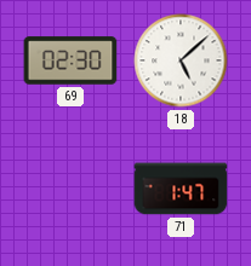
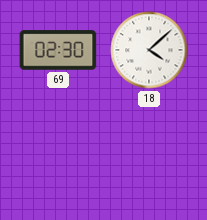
18: 5:08 -> 4:08
71: 1:47 -> none
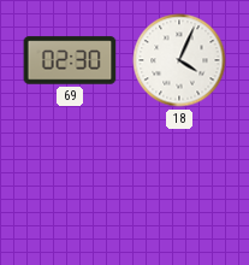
18: 4:08 -> 4:04
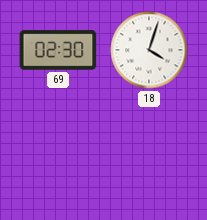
18: 4:04 -> 4:03
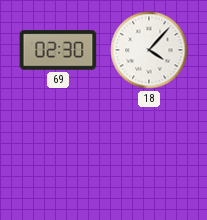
18: 4:03 -> 4:07
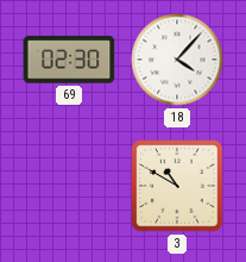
3: none -> 10:50
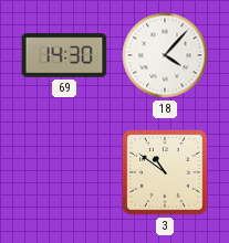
69: 02:30 -> 14:30
3: 10:50 -> 10:51
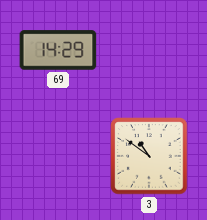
69: 14:30 -> 14:29
18: 4:07 -> none
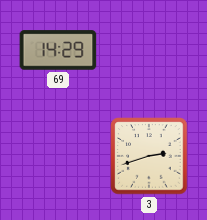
3: 10:51 -> 2:42
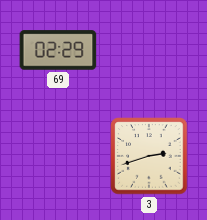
69: 14:29 -> 02:29
